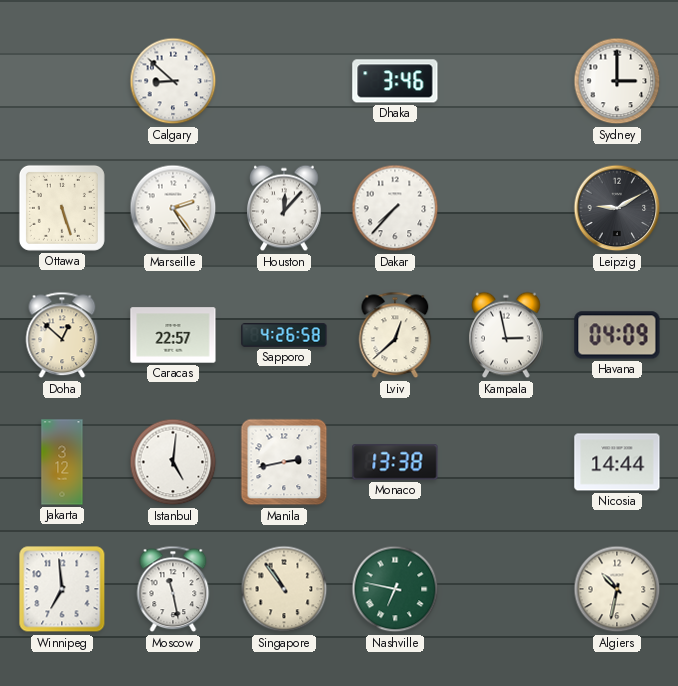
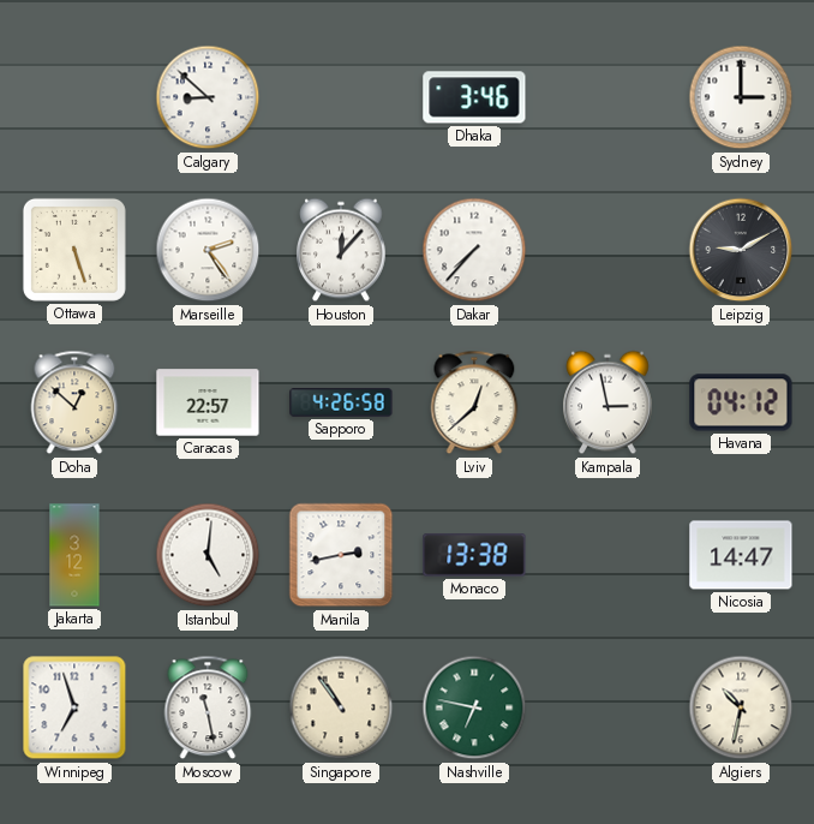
Havana: 04:09 -> 04:12
Nicosia: 14:44 -> 14:47
Winnipeg: 6:59 -> 6:57
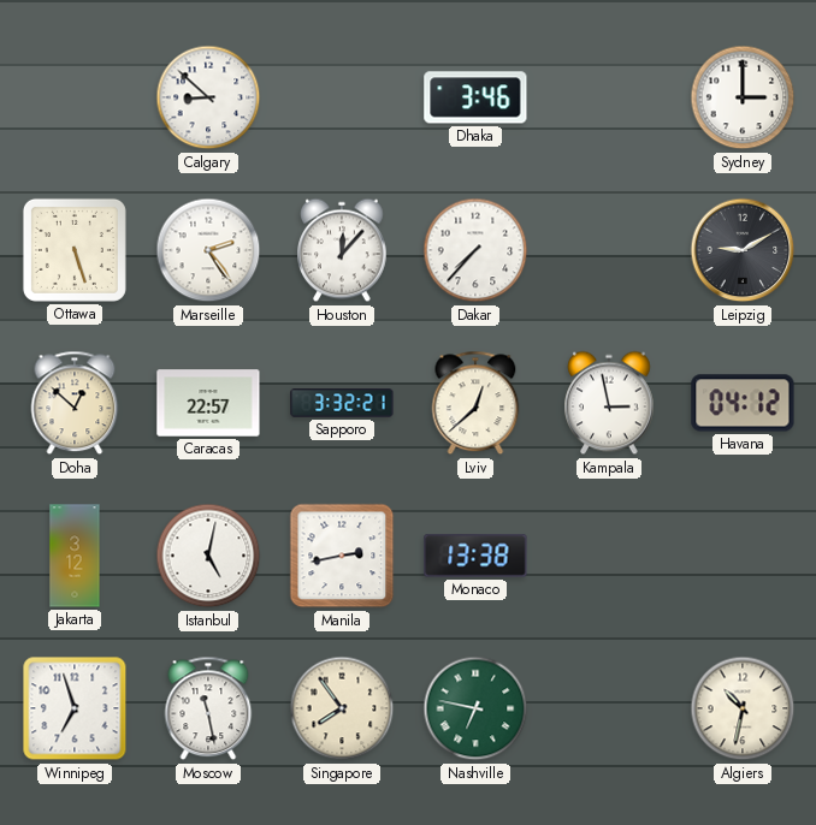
Sapporo: 4:26 -> 3:32
Istanbul: 5:01 -> 5:02
Nicosia: 14:47 -> none
Singapore: 10:54 -> 7:54
